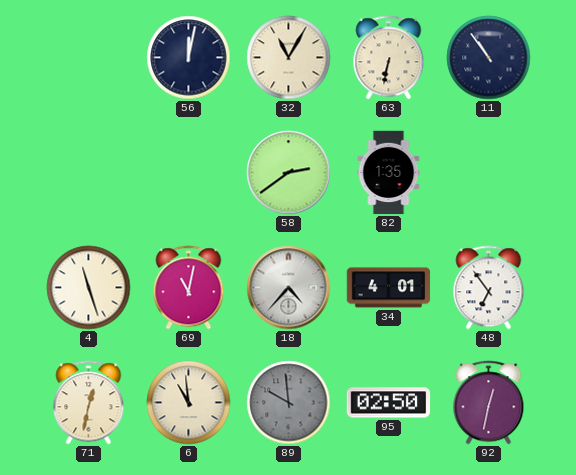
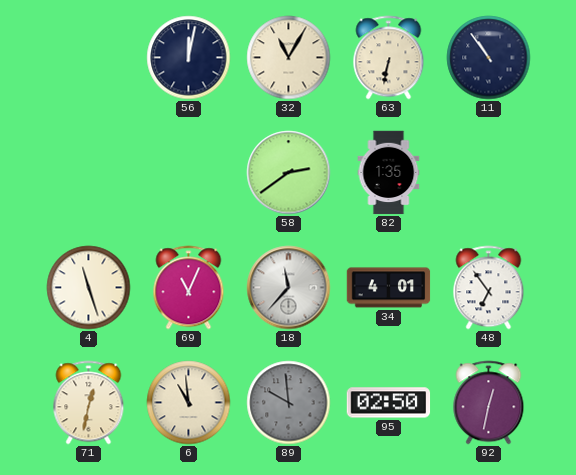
69: 11:02 -> 11:04
18: 4:37 -> 11:37
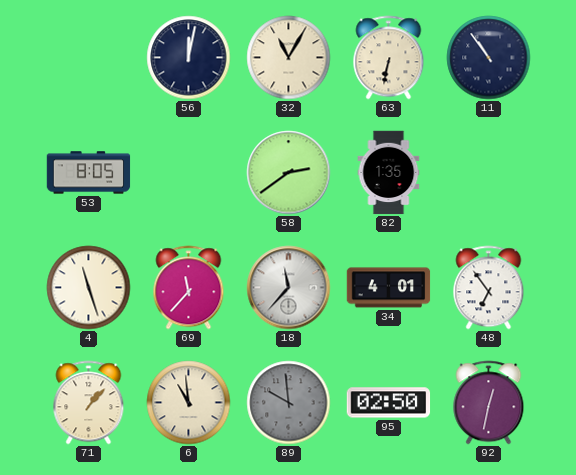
53: none -> 8:05
69: 11:04 -> 11:37
71: 12:32 -> 1:07
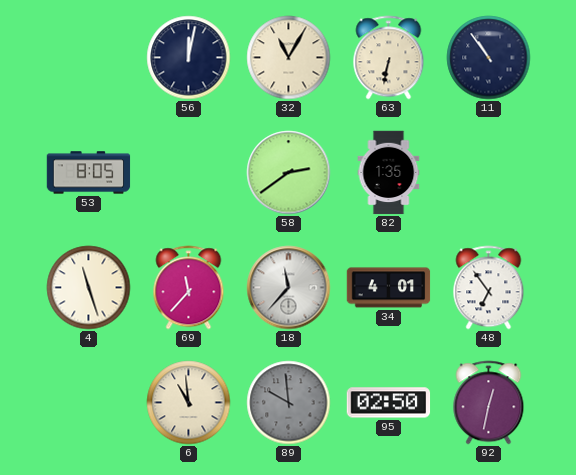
71: 1:07 -> none
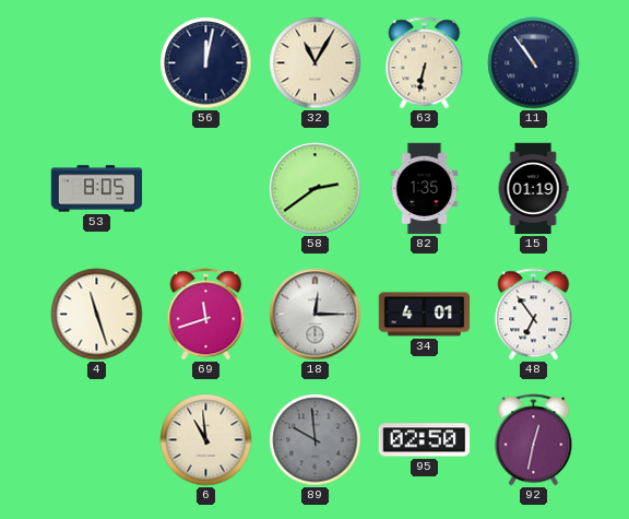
15: none -> 01:19
69: 11:37 -> 11:42
18: 11:37 -> 12:15
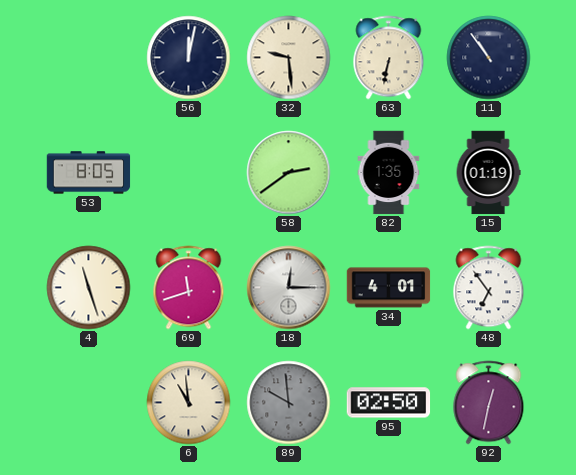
32: 11:05 -> 9:29
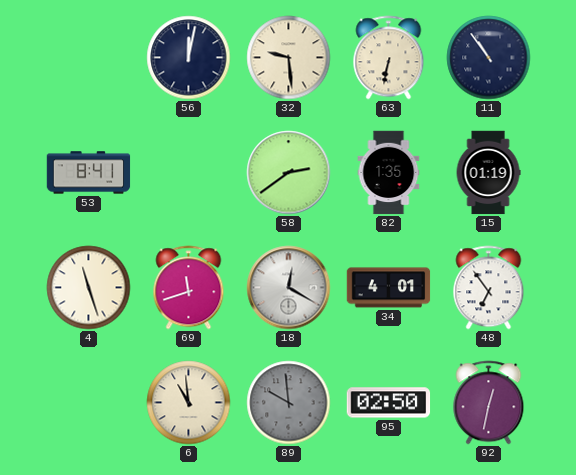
53: 8:05 -> 8:41
18: 12:15 -> 12:20
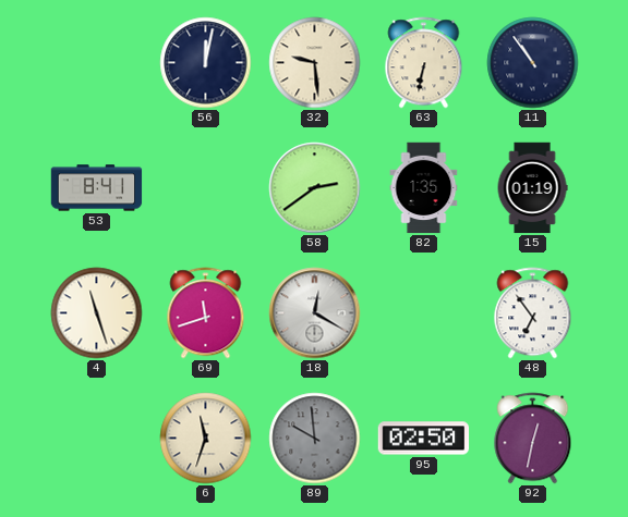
34: 4:01 -> none
6: 10:59 -> 11:33
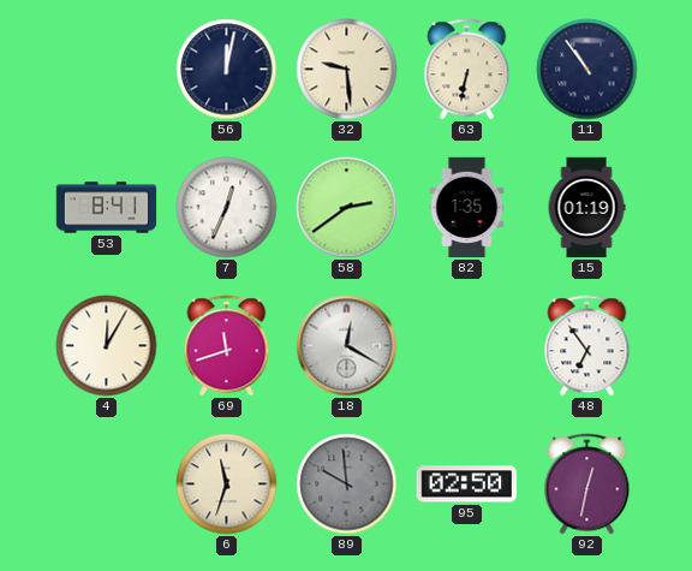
7: none -> 12:34
4: 11:27 -> 12:05
